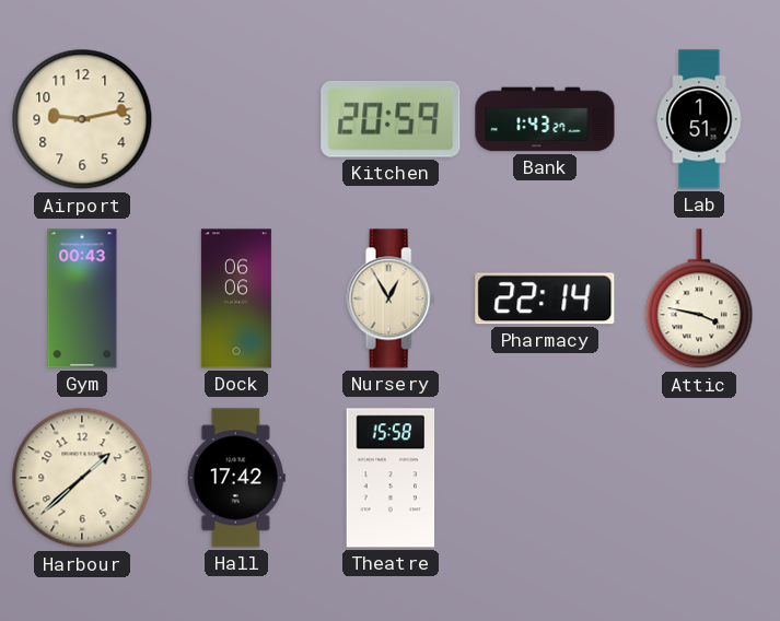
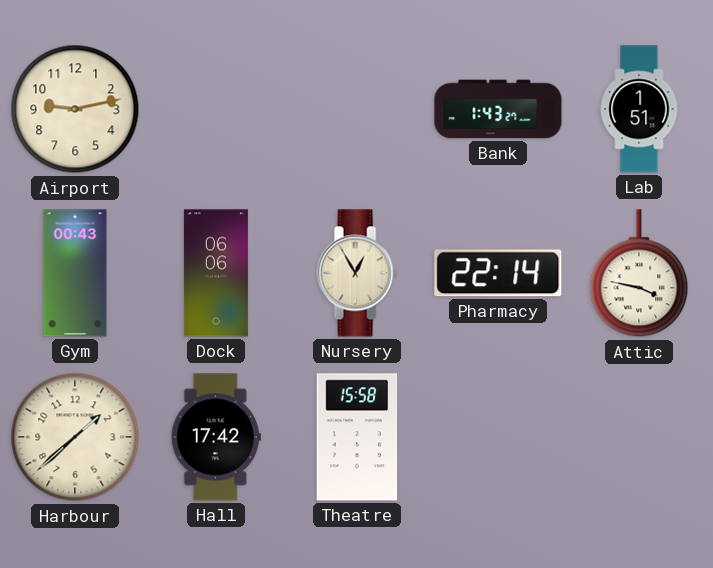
Kitchen: 20:59 -> none
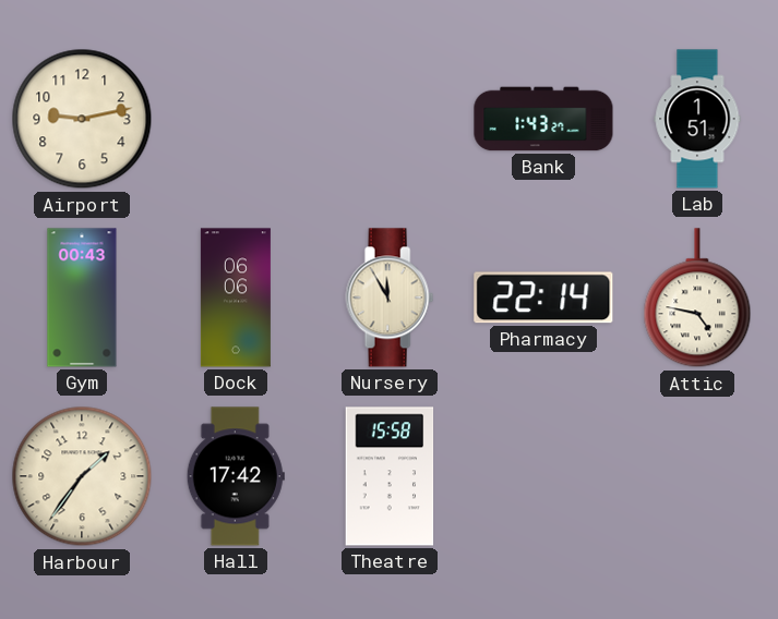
Nursery: 12:55 -> 11:55
Attic: 3:47 -> 4:47
Harbour: 1:38 -> 1:36
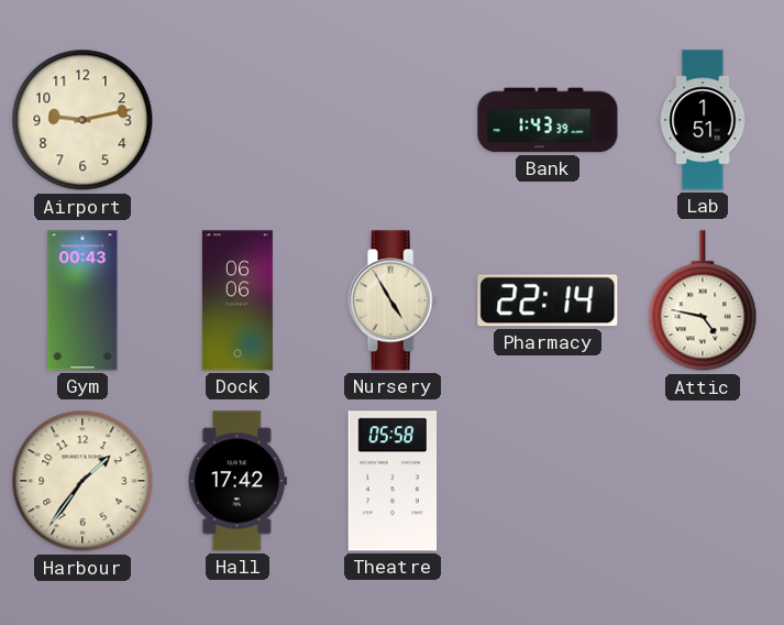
Bank: 1:43:27 -> 1:43:39
Nursery: 11:55 -> 4:55
Theatre: 15:58 -> 05:58
